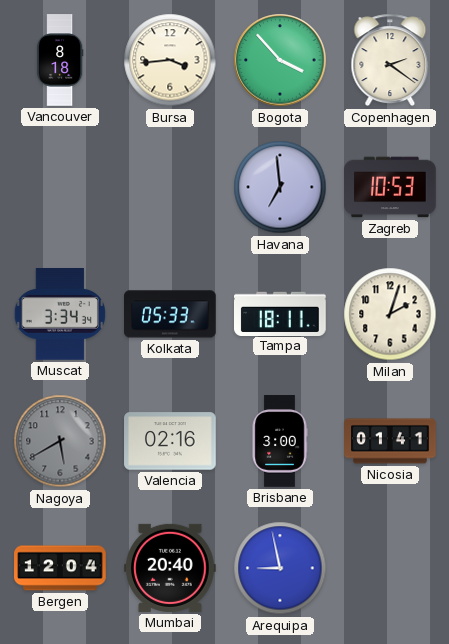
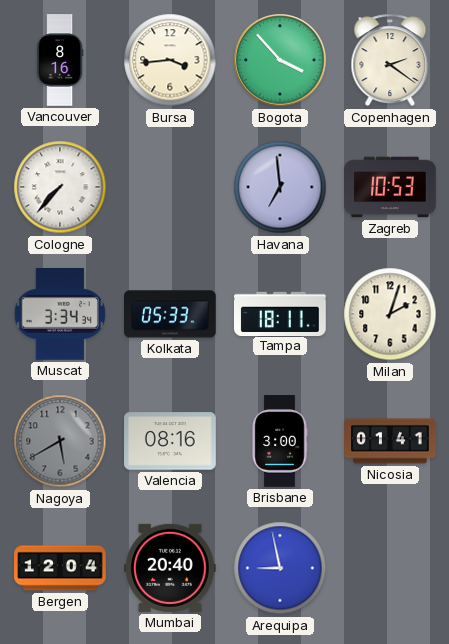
Vancouver: 8:18 -> 8:16
Cologne: none -> 7:37
Valencia: 02:16 -> 08:16
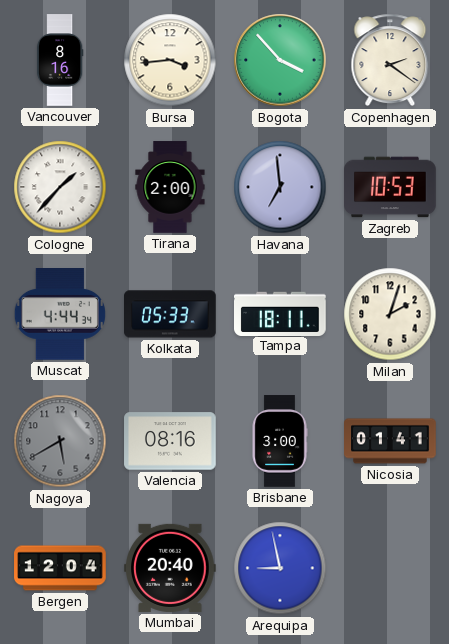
Cologne: 7:37 -> 1:37
Tirana: none -> 2:00
Muscat: 3:34 -> 4:44
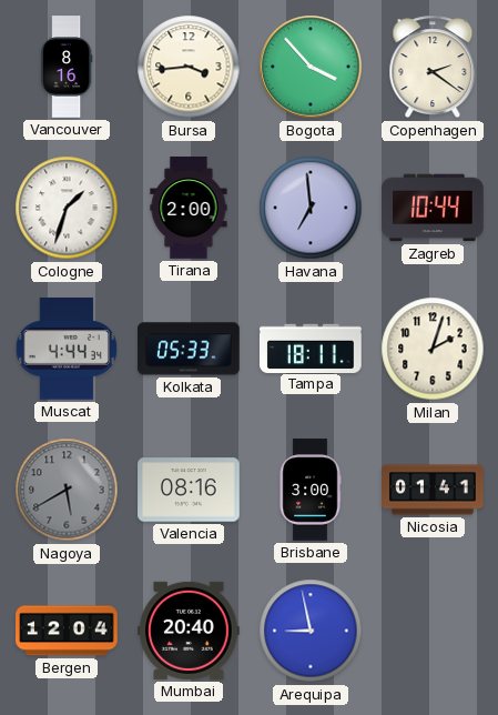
Cologne: 1:37 -> 1:33
Zagreb: 10:53 -> 10:44
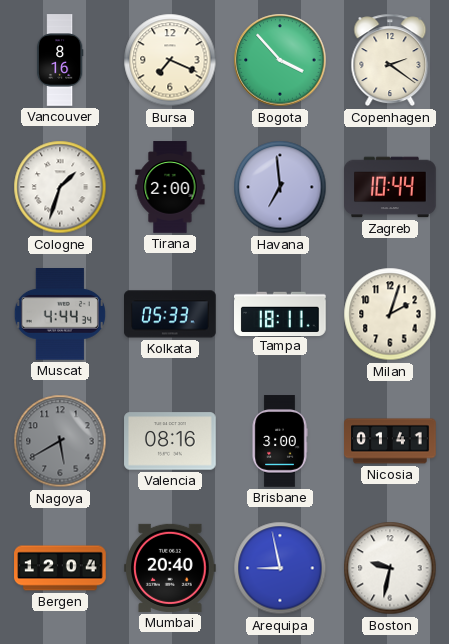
Bursa: 3:44 -> 7:19
Boston: none -> 9:32
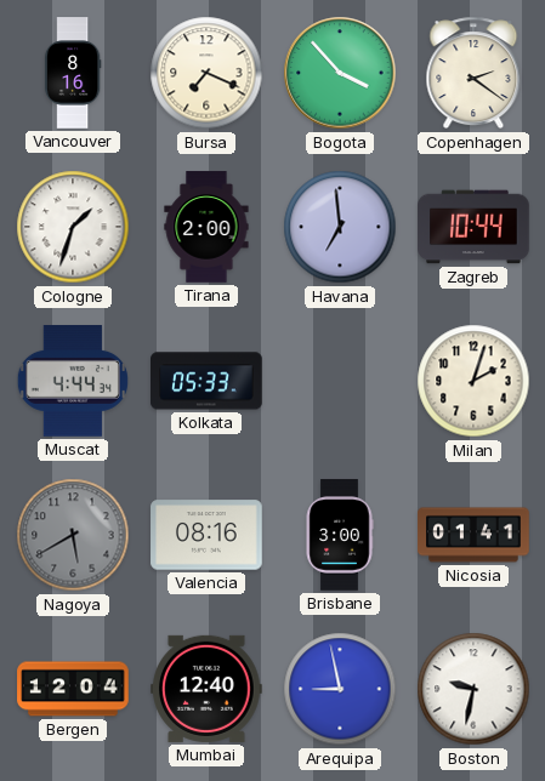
Tampa: 18:11 -> none
Mumbai: 20:40 -> 12:40
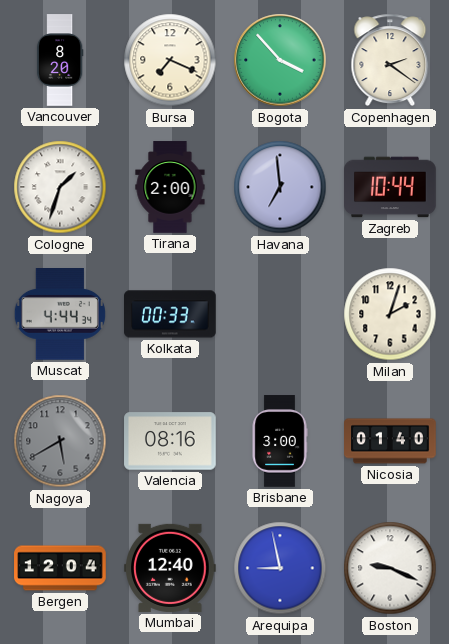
Vancouver: 8:16 -> 8:20
Kolkata: 05:33 -> 00:33
Nicosia: 01:41 -> 01:40
Boston: 9:32 -> 9:19
